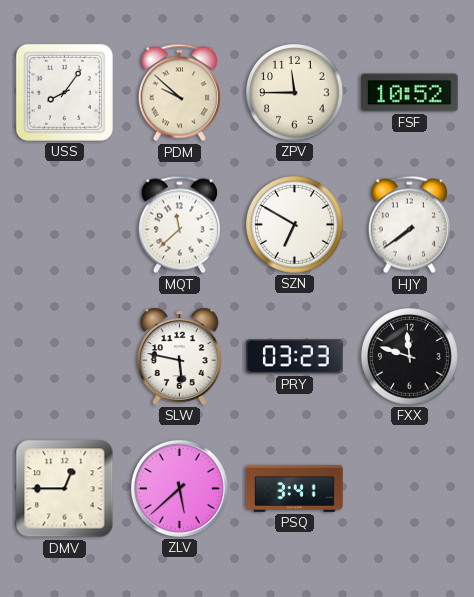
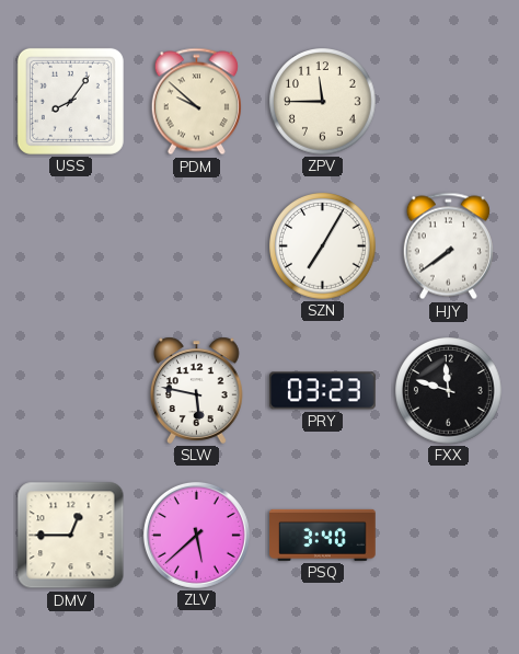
FSF: 10:52 -> none
MQT: 11:38 -> none
SZN: 6:50 -> 7:05
PSQ: 3:41 -> 3:40
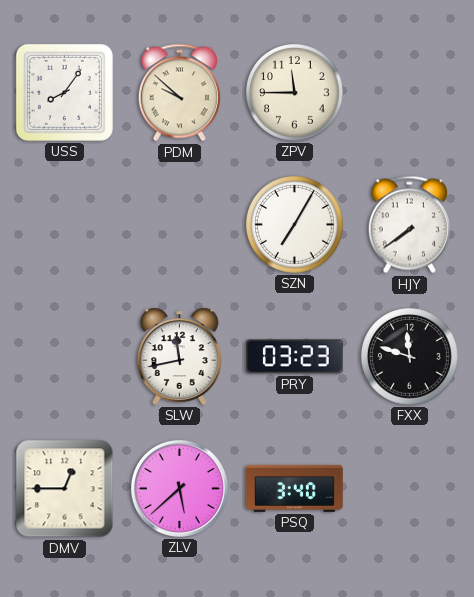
SLW: 5:47 -> 11:43
